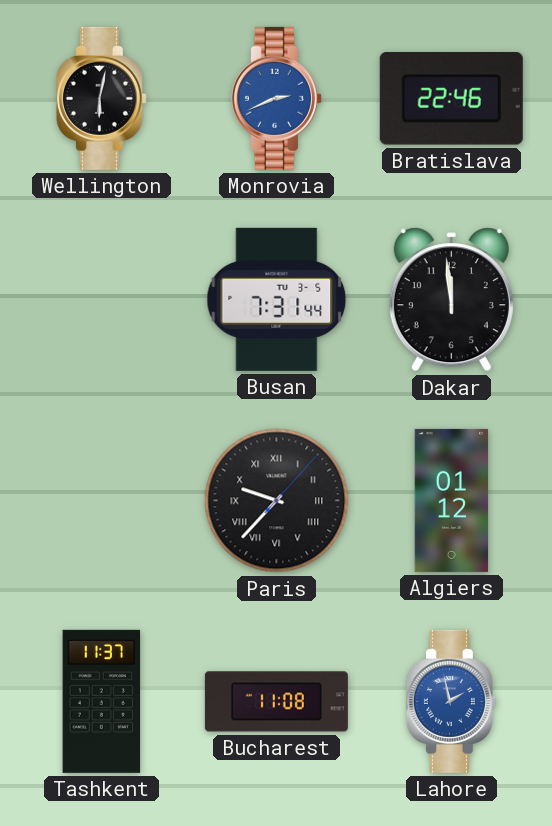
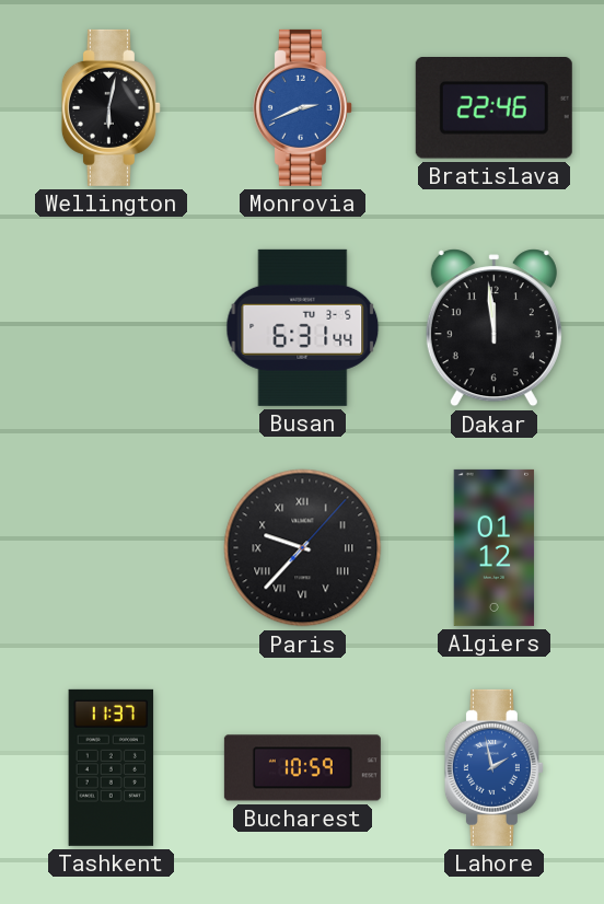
Busan: 7:31 -> 6:31
Bucharest: 11:08 -> 10:59
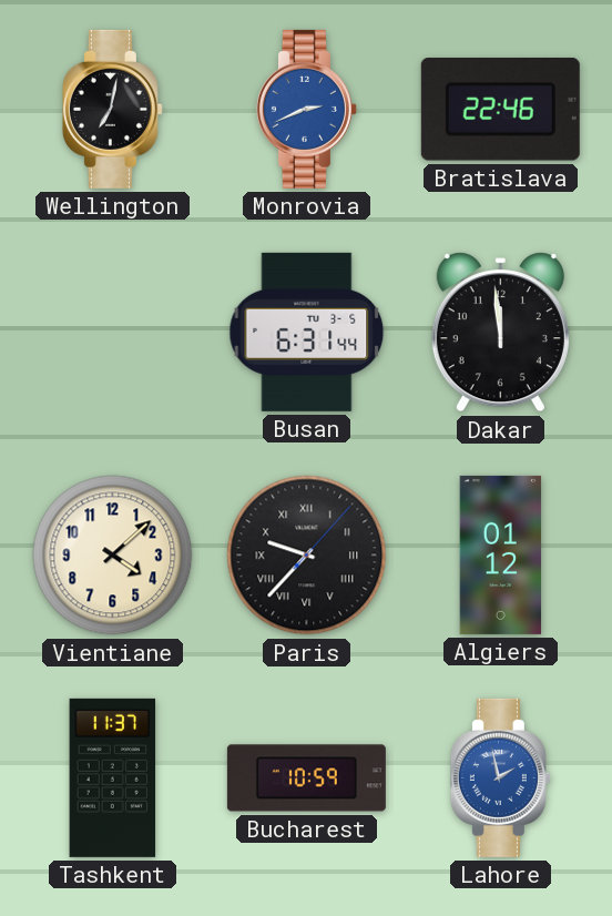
Wellington: 6:02 -> 7:02
Vientiane: none -> 4:08
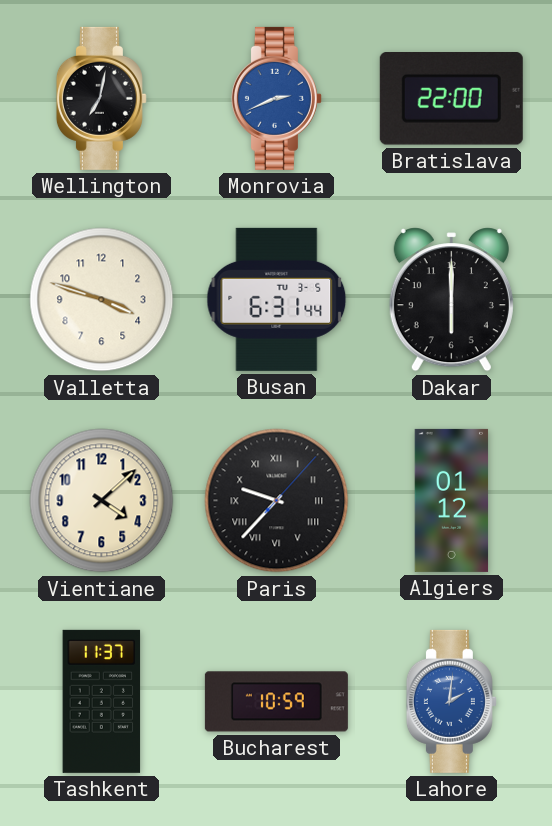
Bratislava: 22:46 -> 22:00
Valletta: none -> 3:48
Dakar: 11:59 -> 6:00
Lahore: 1:58 -> 2:01
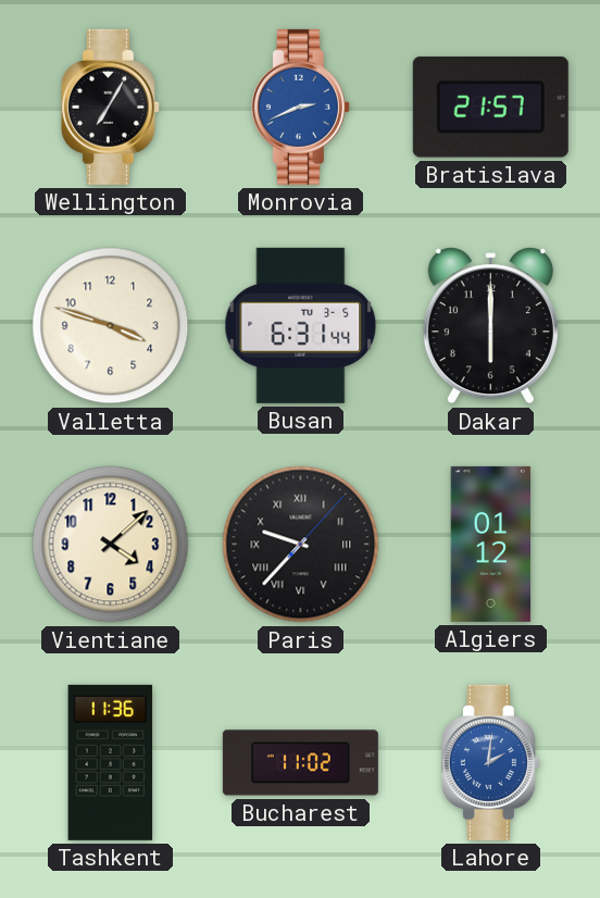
Wellington: 7:02 -> 7:05
Bratislava: 22:00 -> 21:57
Tashkent: 11:37 -> 11:36
Bucharest: 10:59 -> 11:02
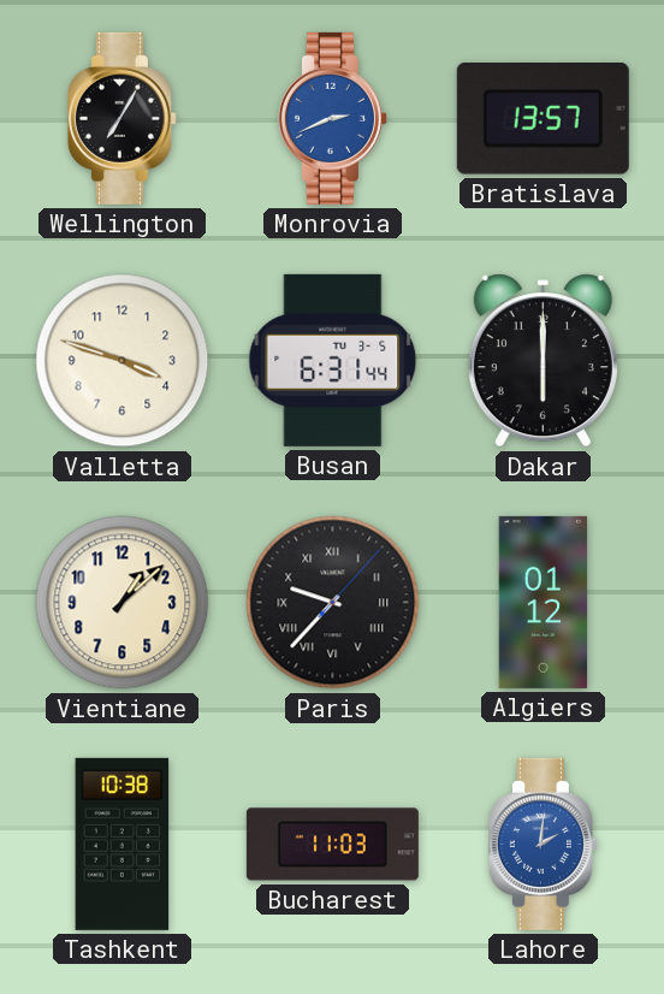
Bratislava: 21:57 -> 13:57
Vientiane: 4:08 -> 1:08
Tashkent: 11:36 -> 10:38
Bucharest: 11:02 -> 11:03
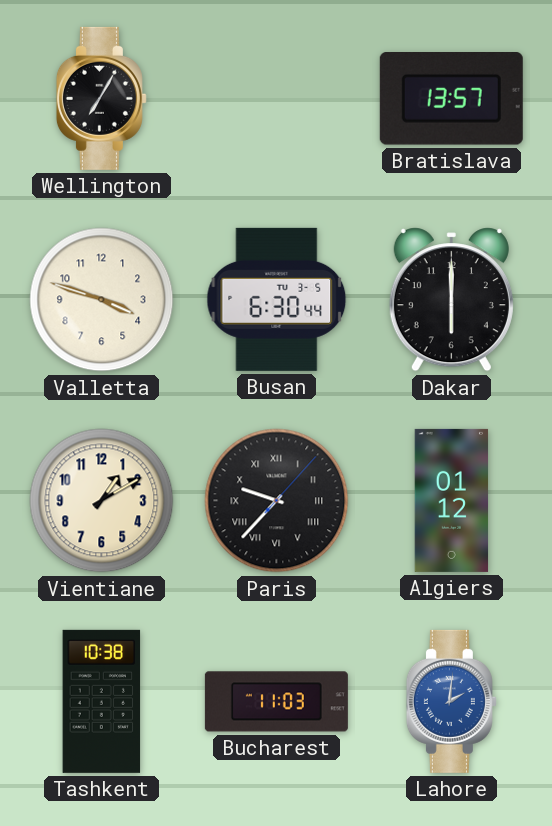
Monrovia: 2:41 -> none
Busan: 6:31 -> 6:30
Vientiane: 1:08 -> 1:10
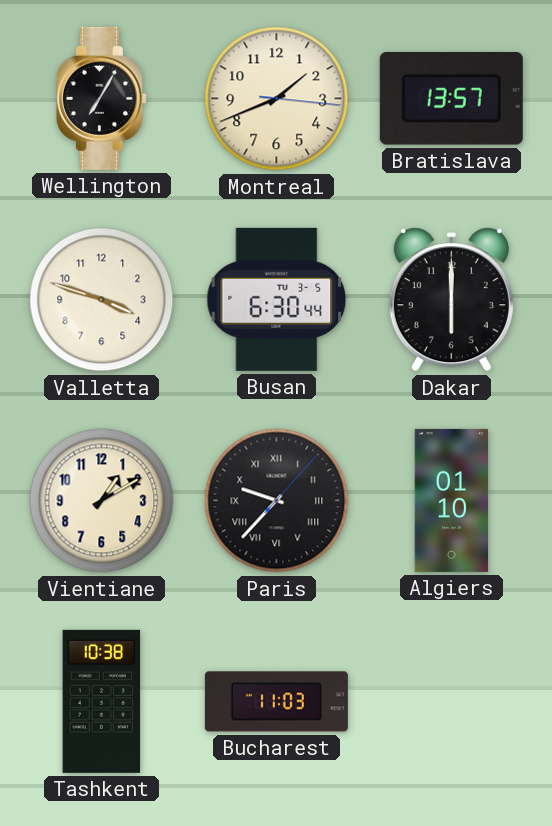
Montreal: none -> 1:41
Algiers: 01:12 -> 01:10
Lahore: 2:01 -> none
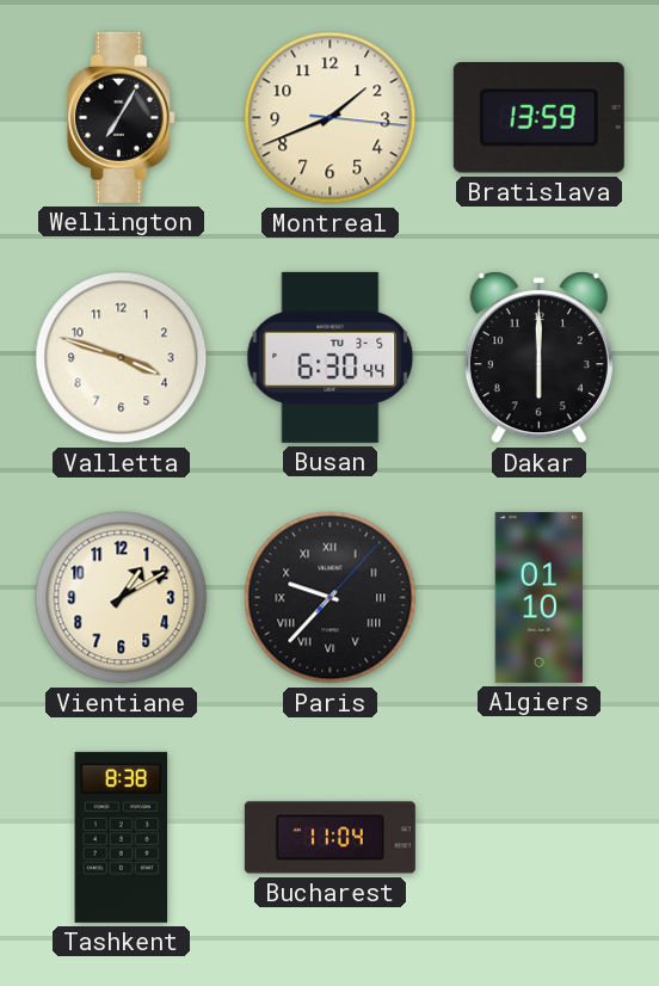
Bratislava: 13:57 -> 13:59
Tashkent: 10:38 -> 8:38
Bucharest: 11:03 -> 11:04
